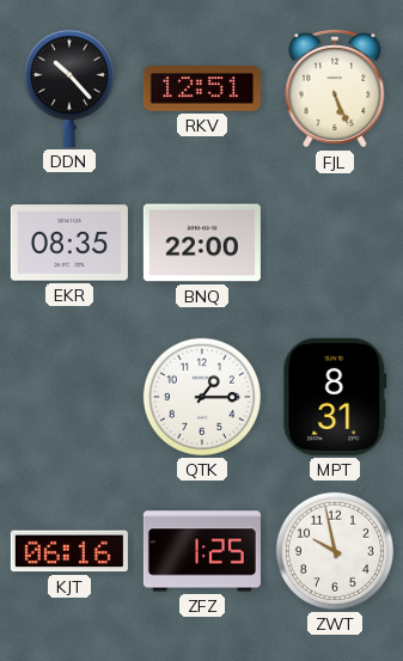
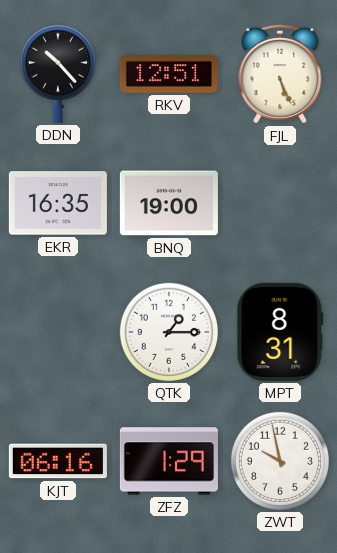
EKR: 08:35 -> 16:35
BNQ: 22:00 -> 19:00
ZFZ: 1:25 -> 1:29
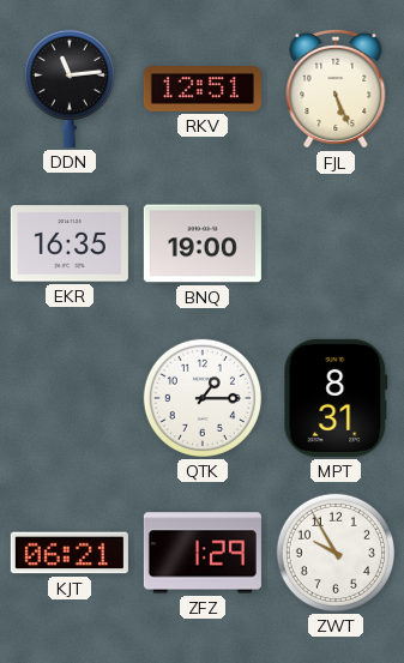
DDN: 10:23 -> 11:14
KJT: 06:16 -> 06:21
ZWT: 9:58 -> 9:55
